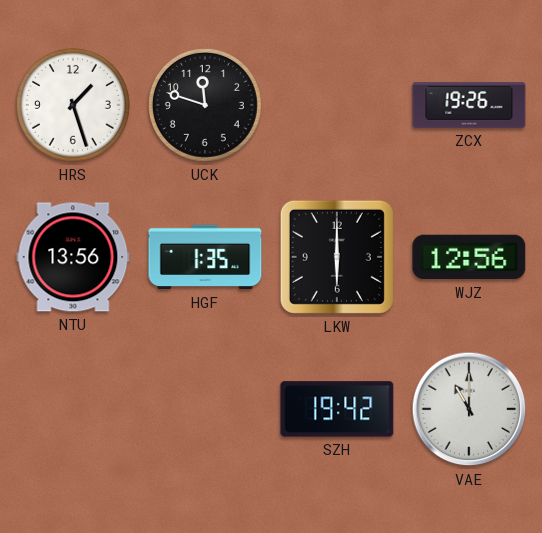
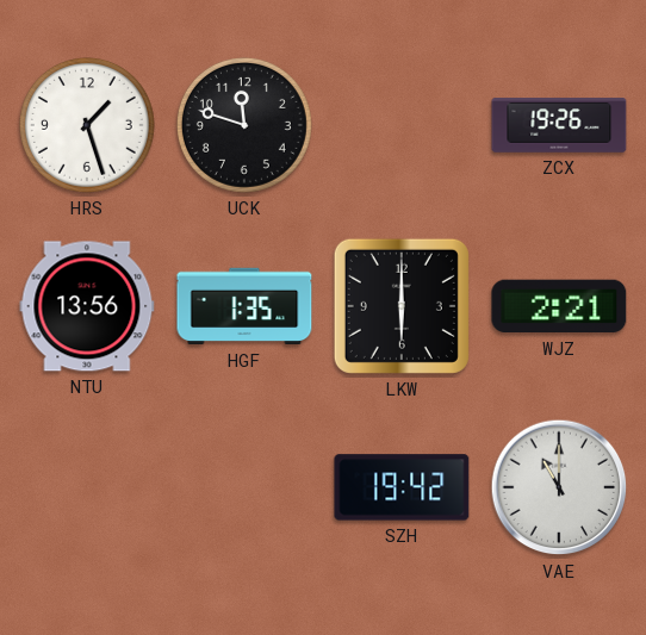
WJZ: 12:56 -> 2:21
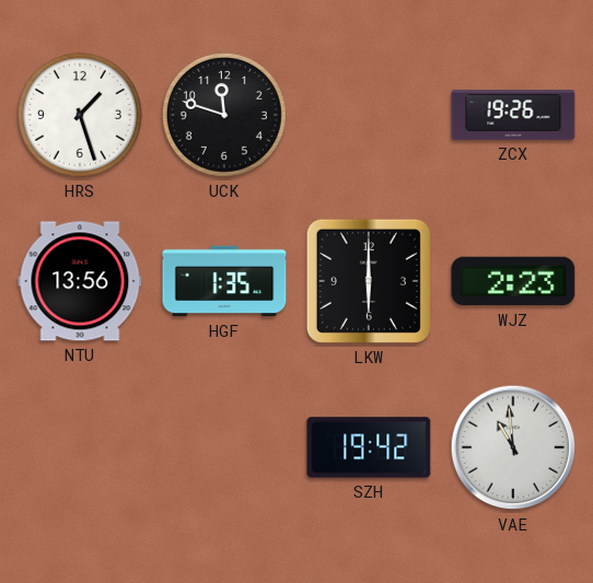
WJZ: 2:21 -> 2:23
VAE: 11:00 -> 10:59
